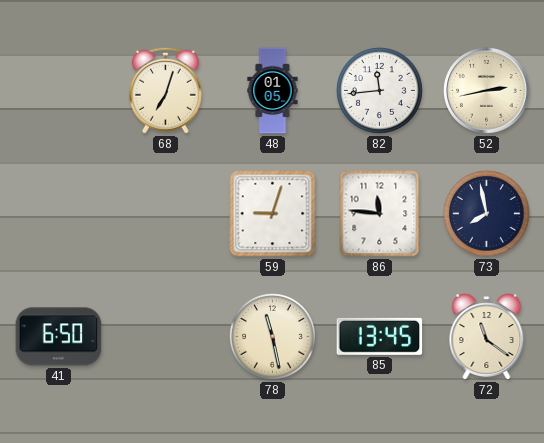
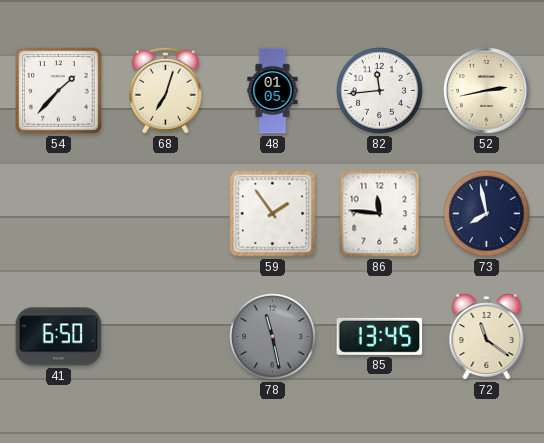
54: none -> 1:37
59: 9:03 -> 1:54
78 dial: cream -> grey
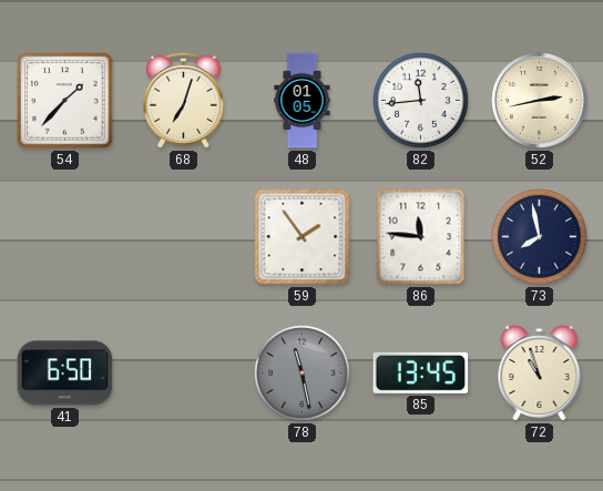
72: 11:21 -> 10:57
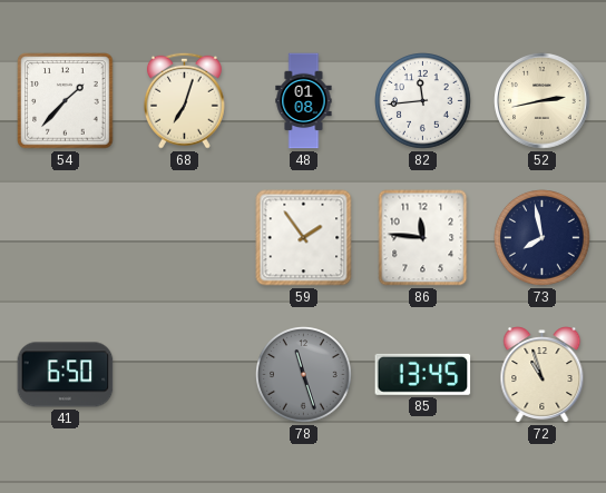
48: 01:05 -> 01:08
78: 11:28 -> 11:27
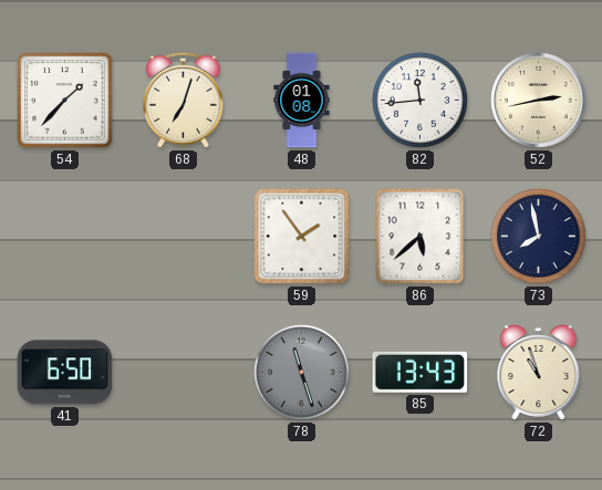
86: 11:46 -> 5:38
85: 13:45 -> 13:43
